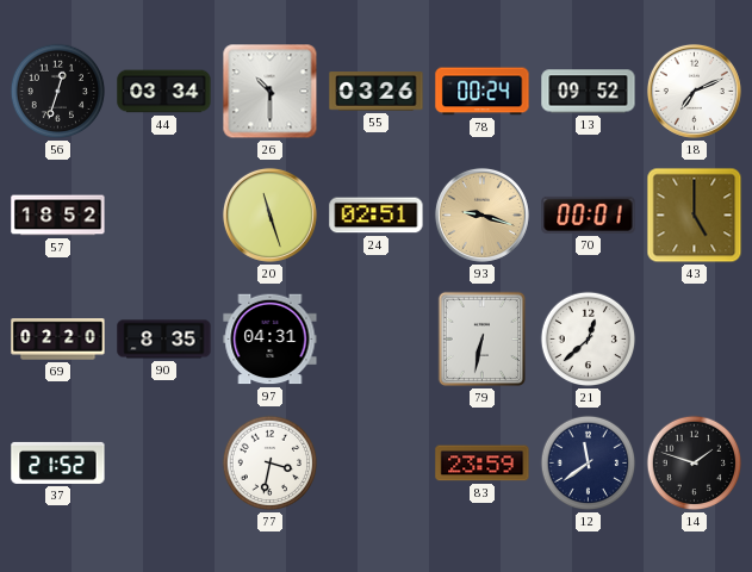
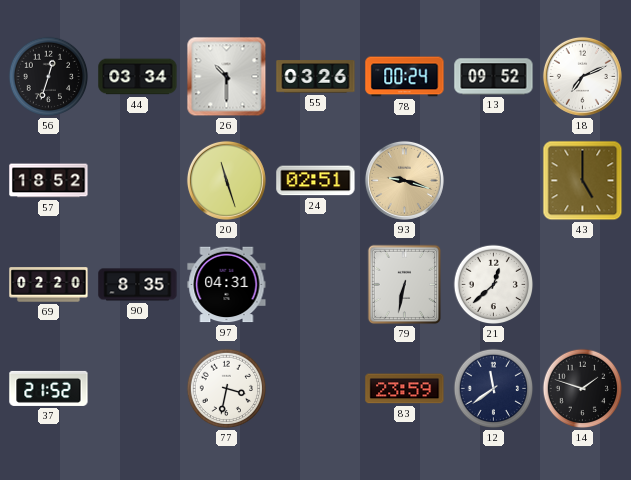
70: 00:01 -> none
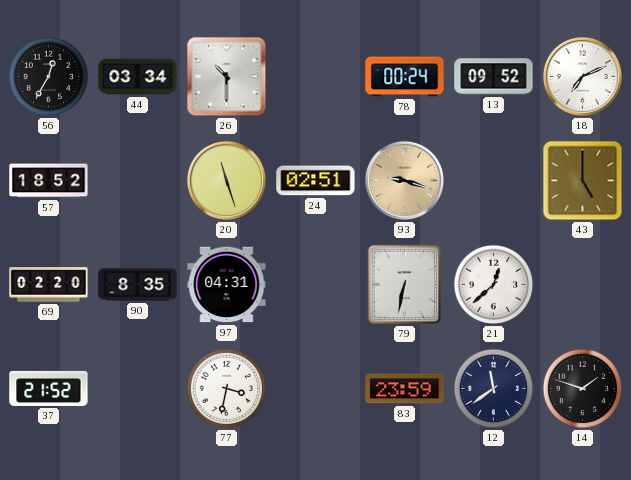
56: 12:33 -> 12:35
55: 03:26 -> none
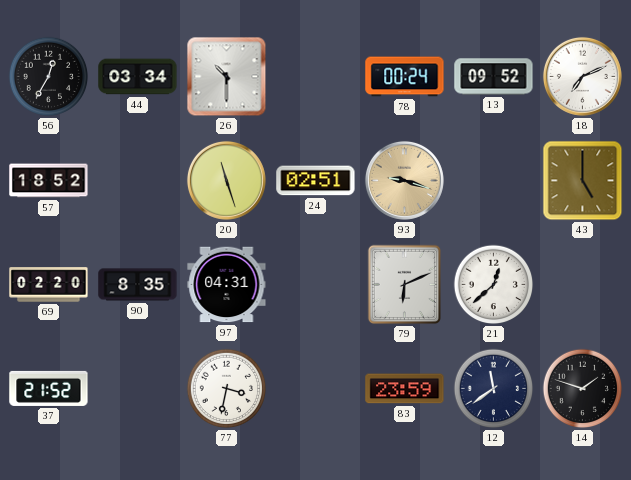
79: 6:32 -> 6:11
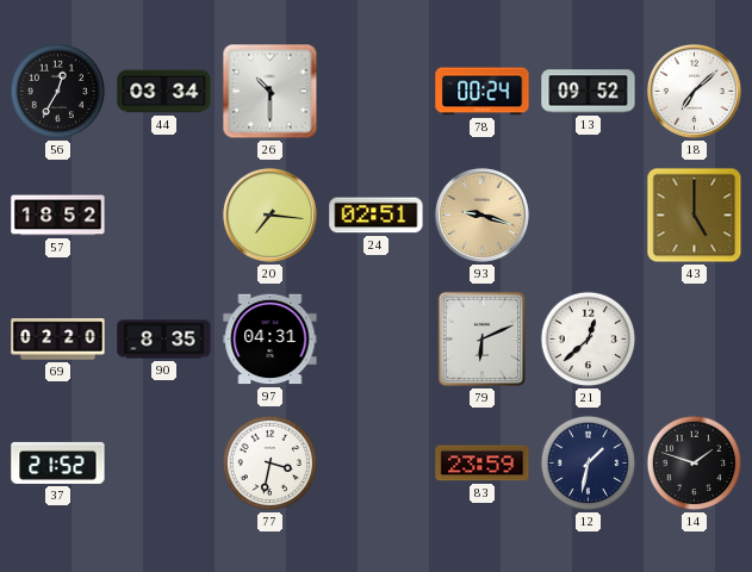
18: 7:11 -> 7:08
20: 11:27 -> 7:16
12: 11:39 -> 1:32
